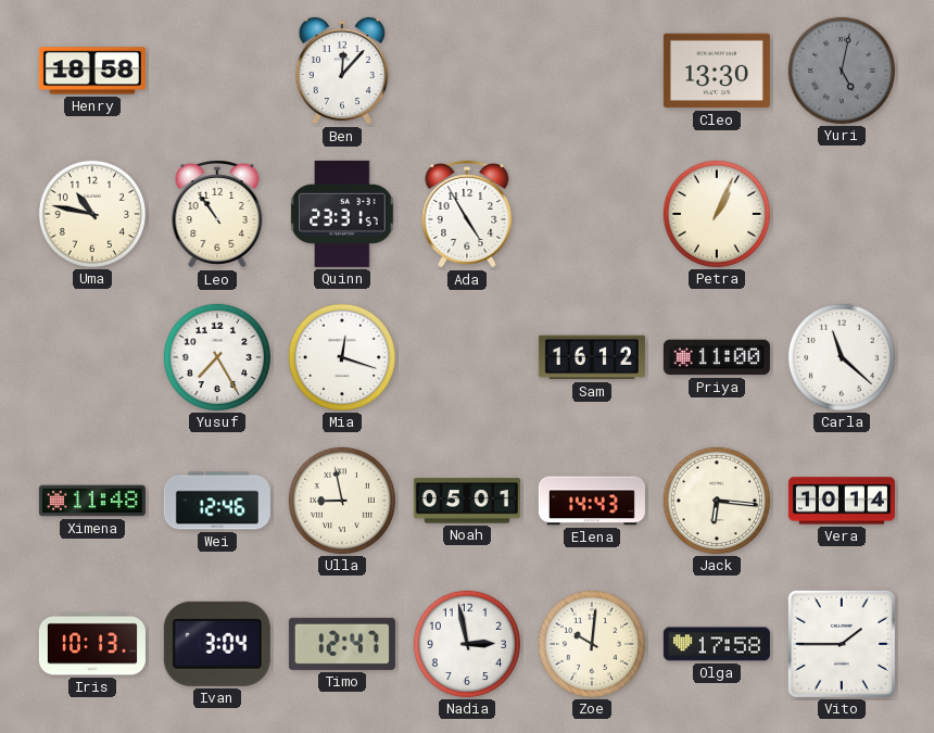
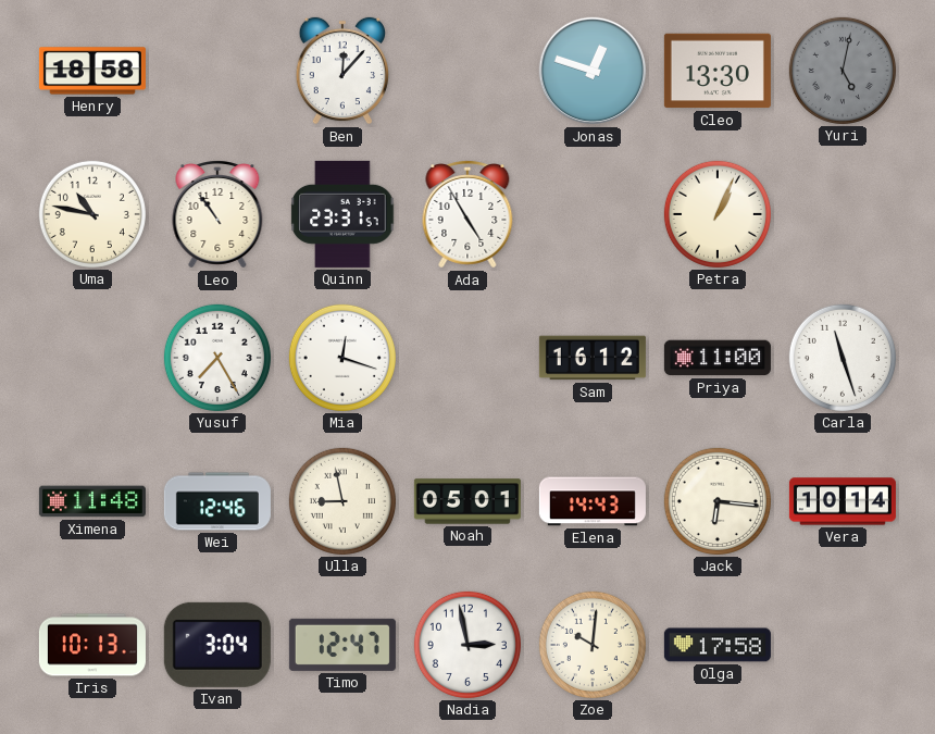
Jonas: none -> 12:48
Carla: 11:22 -> 11:27
Vito: 1:45 -> none
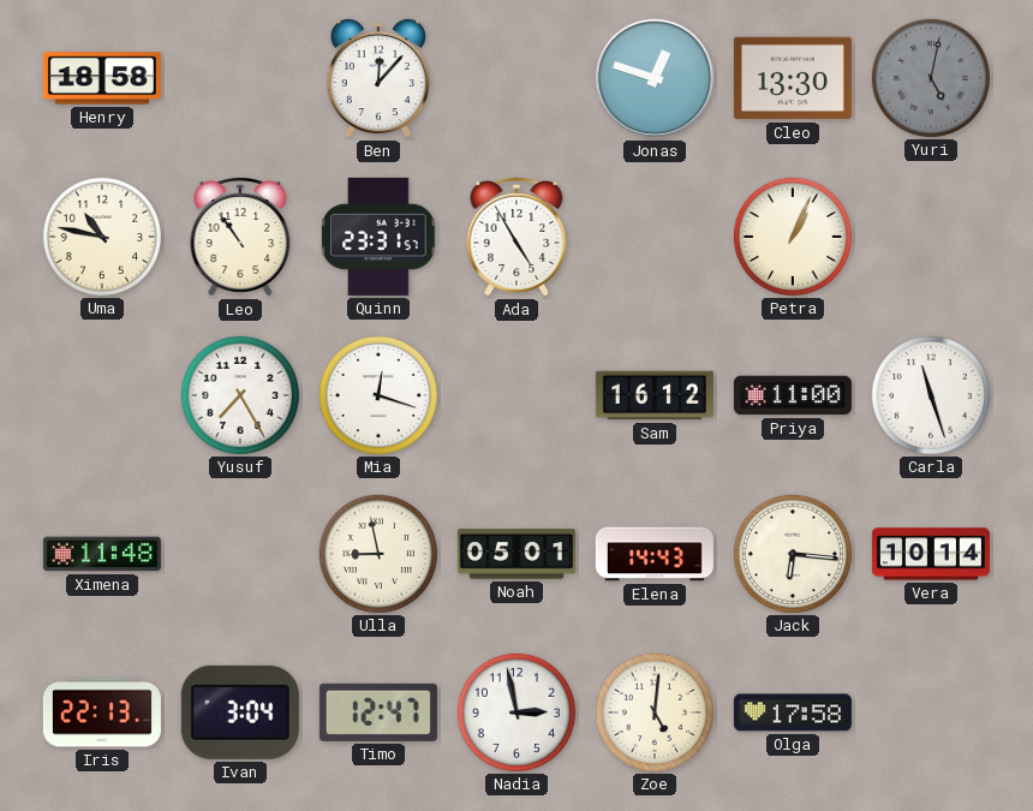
Wei: 12:46 -> none
Iris: 10:13 -> 22:13
Zoe: 10:01 -> 5:01
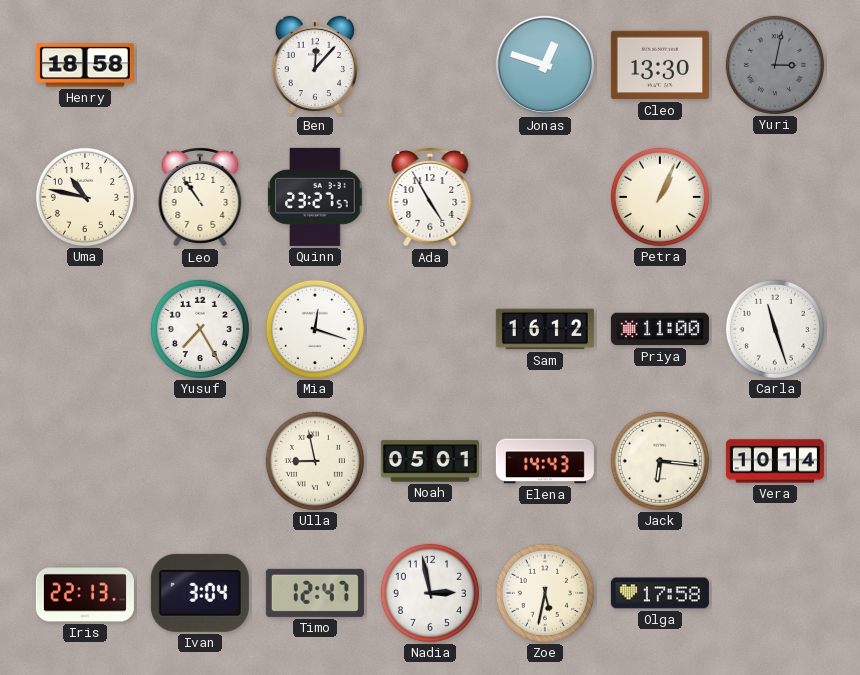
Yuri: 5:02 -> 3:02
Quinn: 23:31 -> 23:27
Ximena: 11:48 -> none
Zoe: 5:01 -> 5:32
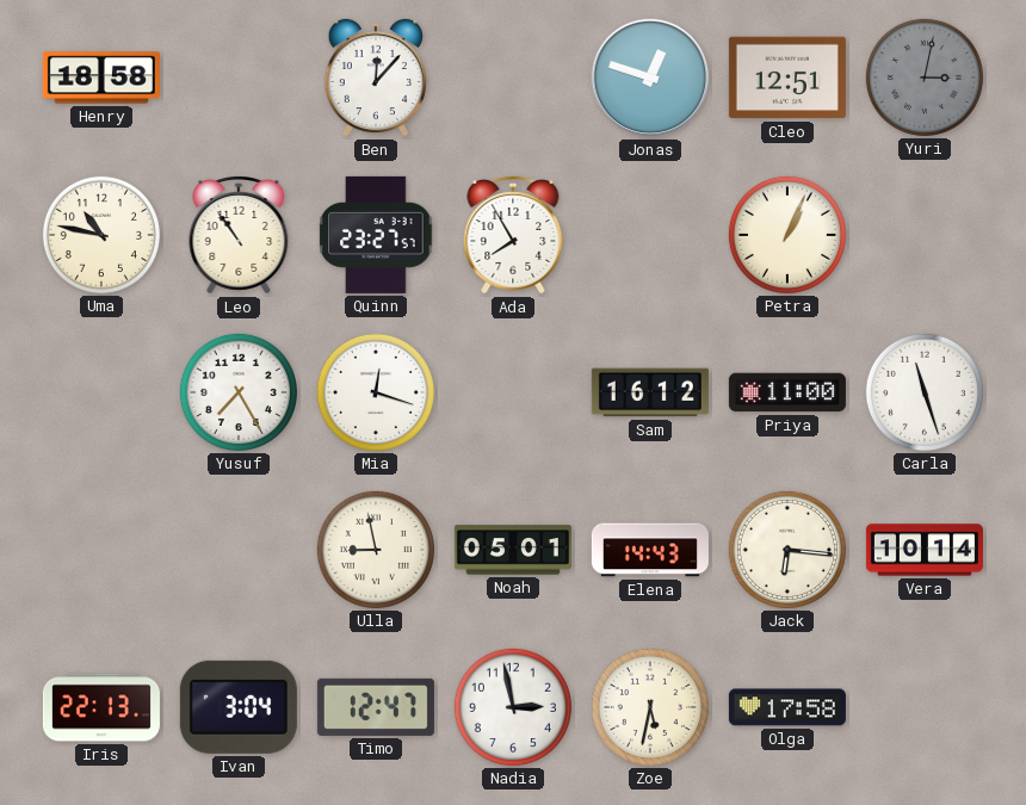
Cleo: 13:30 -> 12:51
Ada: 4:55 -> 7:55
